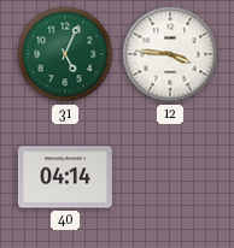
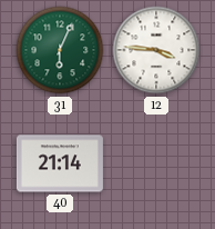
31: 5:04 -> 6:04
40: 04:14 -> 21:14
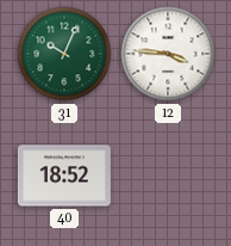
31: 6:04 -> 10:04
40: 21:14 -> 18:52
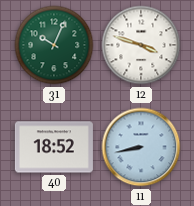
12: 3:46 -> 3:48
11: none -> 8:43
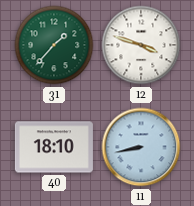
31: 10:04 -> 1:37
40: 18:52 -> 18:10
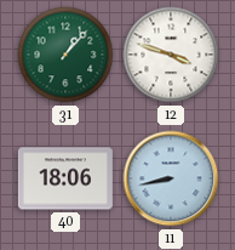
31: 1:37 -> 1:07
40: 18:10 -> 18:06
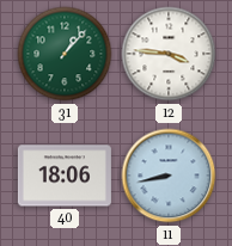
12: 3:48 -> 3:46
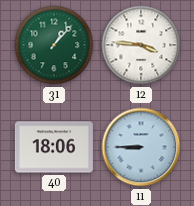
11: 8:43 -> 8:45
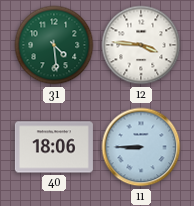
31: 1:07 -> 4:29
